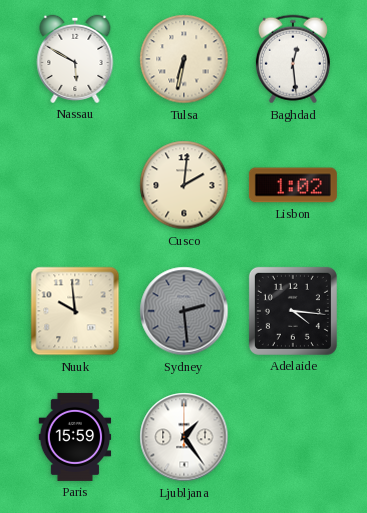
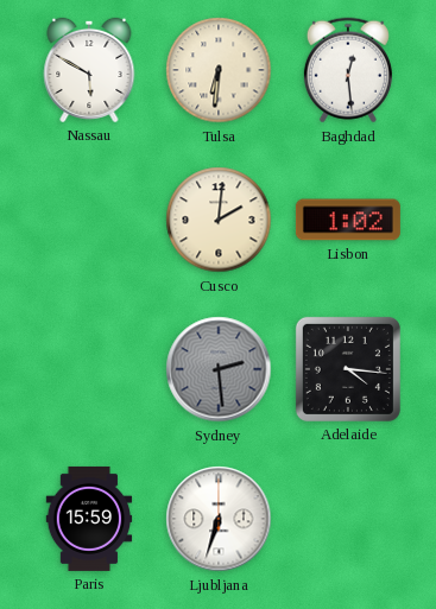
Tulsa: 6:32 -> 6:31
Nuuk: 9:59 -> none
Ljubljana: 1:24 -> 6:33
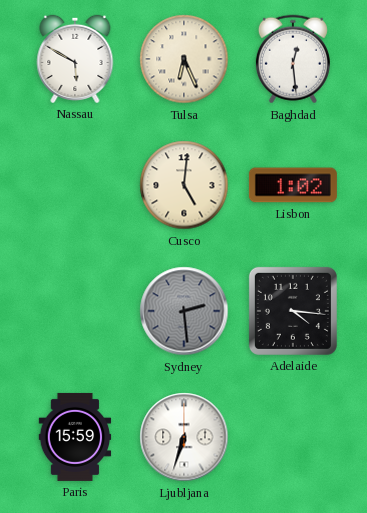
Tulsa: 6:31 -> 6:26
Cusco: 2:01 -> 5:01
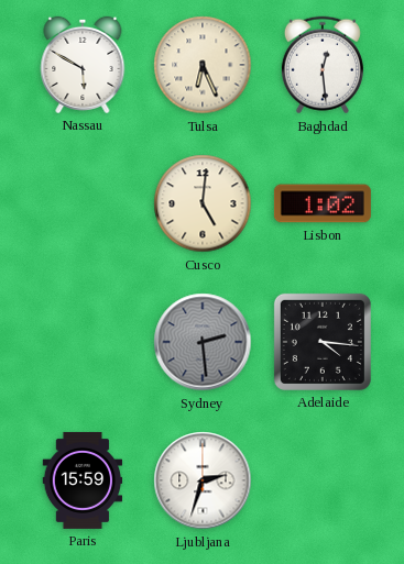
Ljubljana: 6:33 -> 2:33
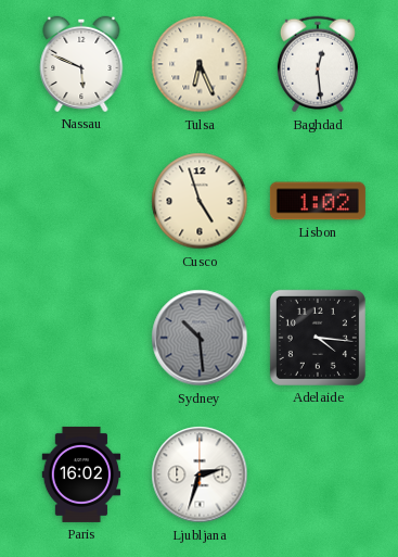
Nassau: 5:50 -> 5:49
Cusco: 5:01 -> 4:57
Sydney: 2:29 -> 10:29
Paris: 15:59 -> 16:02
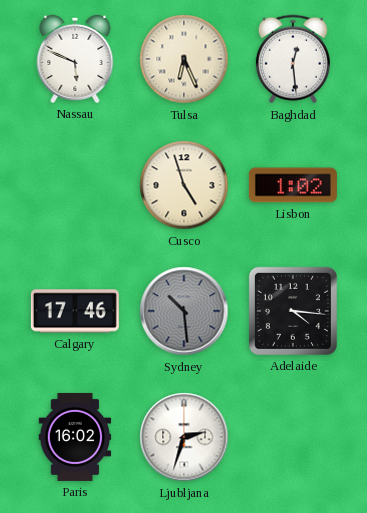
Calgary: none -> 17:46
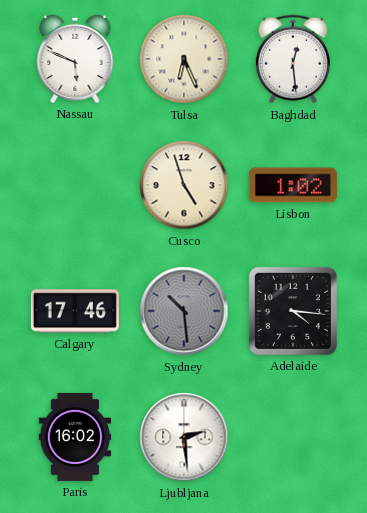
Ljubljana: 2:33 -> 2:29
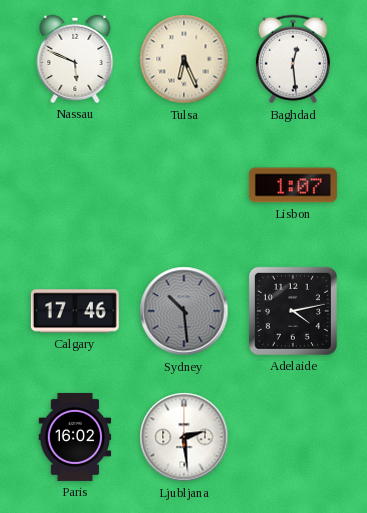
Cusco: 4:57 -> none
Lisbon: 1:02 -> 1:07
Adelaide: 4:16 -> 4:13
